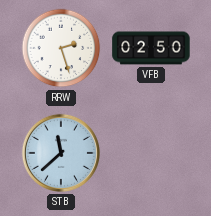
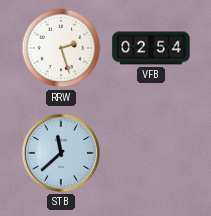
VFB: 02:50 -> 02:54
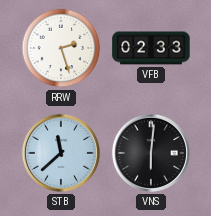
VFB: 02:54 -> 02:33
VNS: none -> 6:01
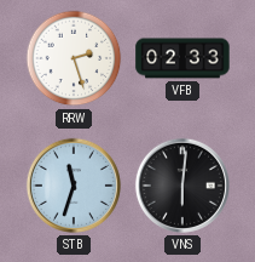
STB: 11:38 -> 11:33
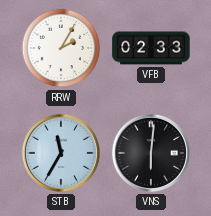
RRW: 2:27 -> 2:05
STB: 11:33 -> 11:35
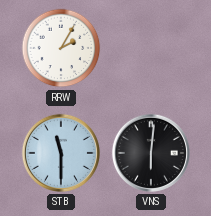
VFB: 02:33 -> none
STB: 11:35 -> 11:30
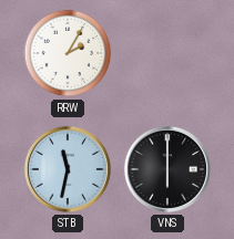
STB: 11:30 -> 11:32
VNS: 6:01 -> 6:00
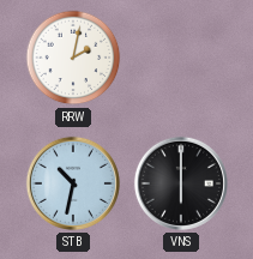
RRW: 2:05 -> 2:02
STB: 11:32 -> 10:32
